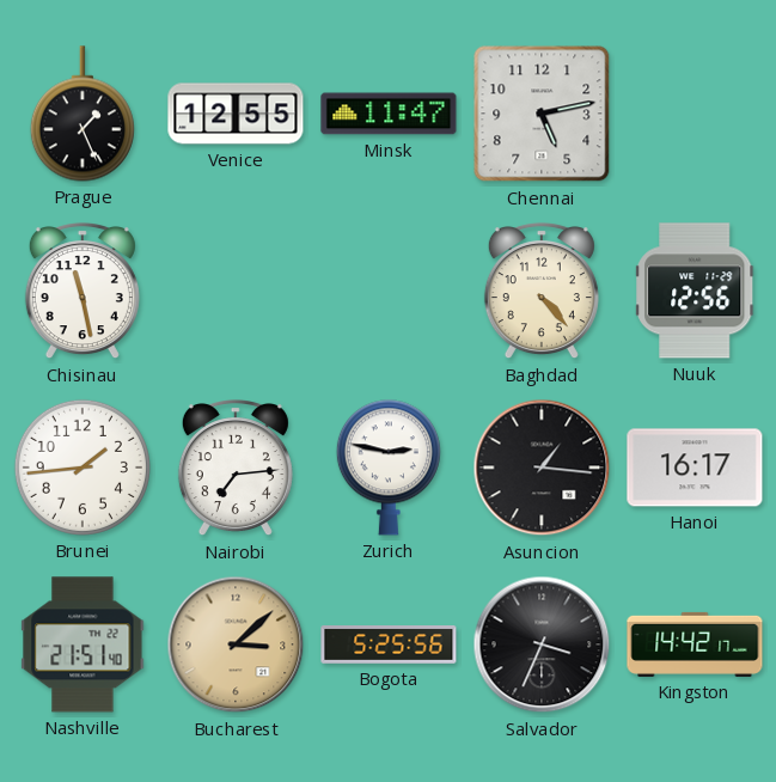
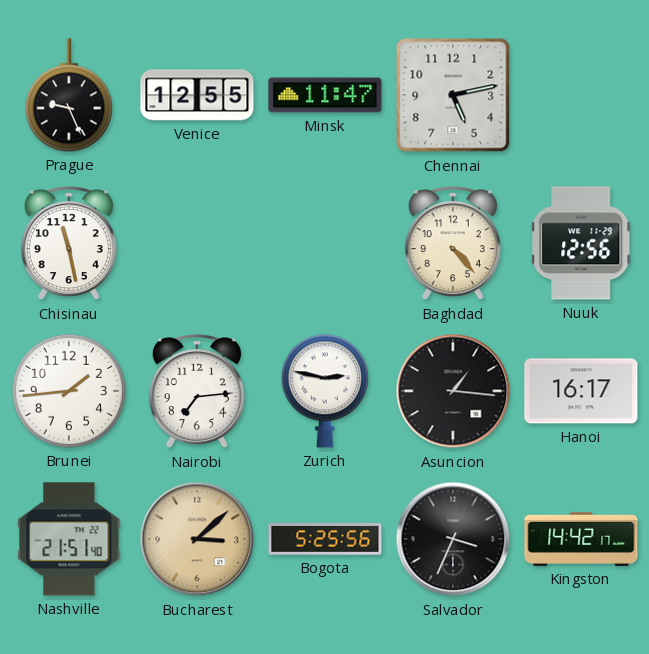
Prague: 1:26 -> 9:26
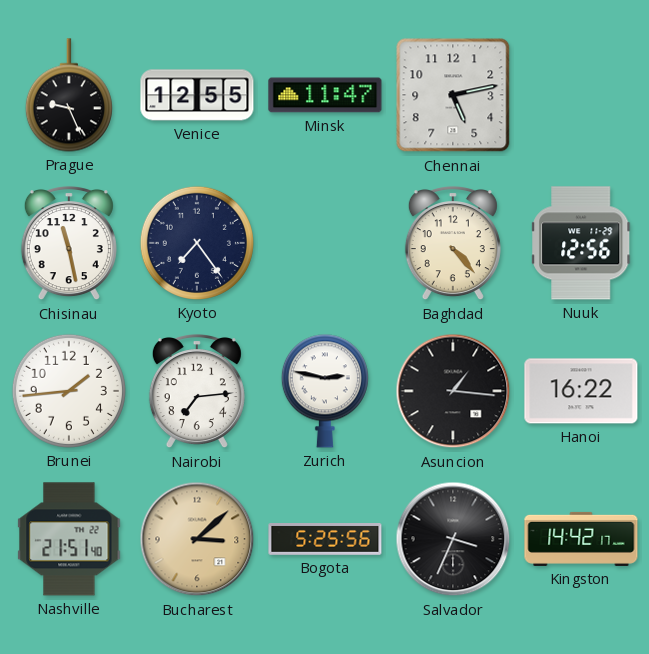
Kyoto: none -> 7:24
Hanoi: 16:17 -> 16:22
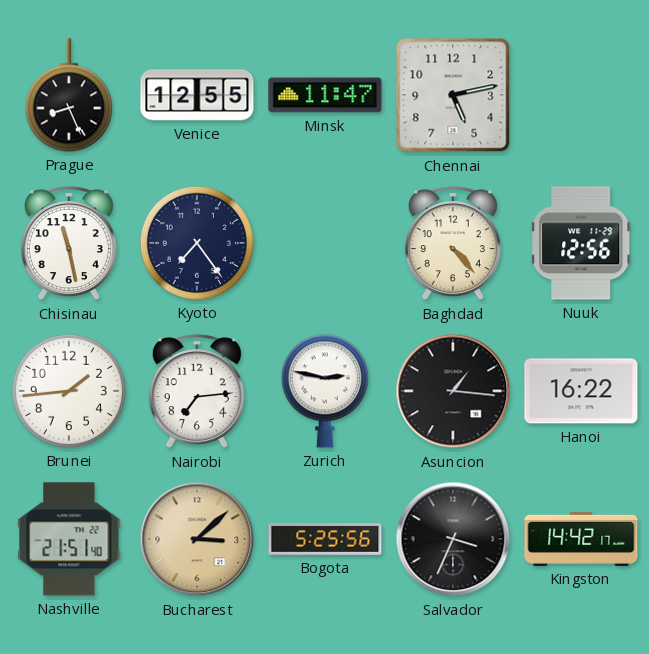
Prague: 9:26 -> 8:26
